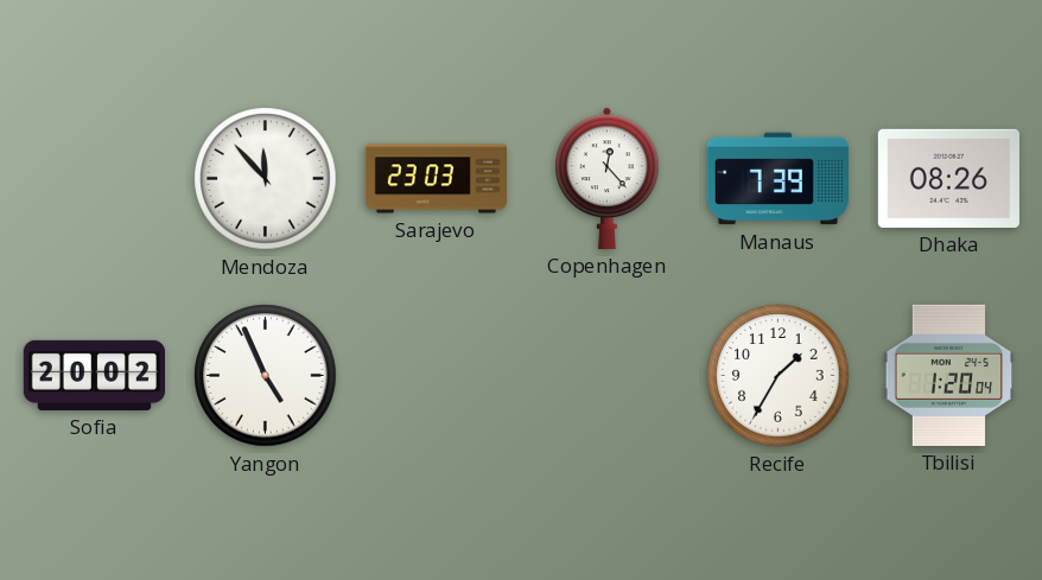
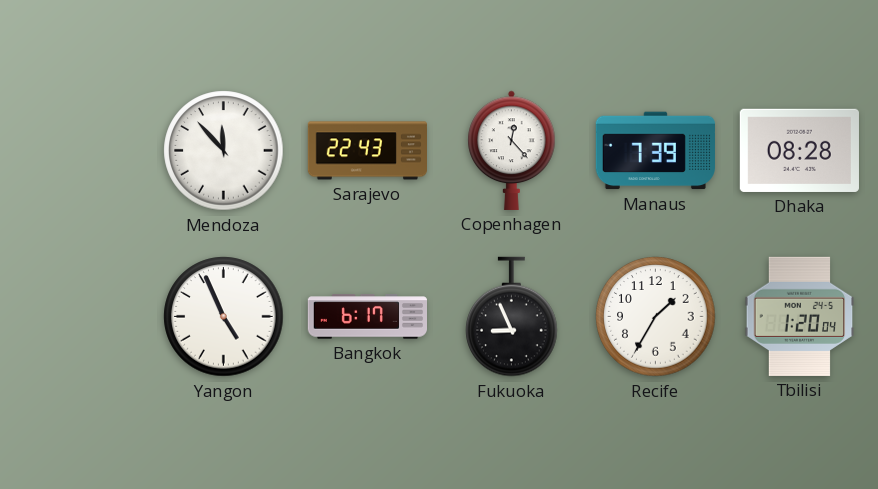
Sarajevo: 23:03 -> 22:43
Dhaka: 08:26 -> 08:28
Sofia: 20:02 -> none
Bangkok: none -> 6:17
Fukuoka: none -> 8:56
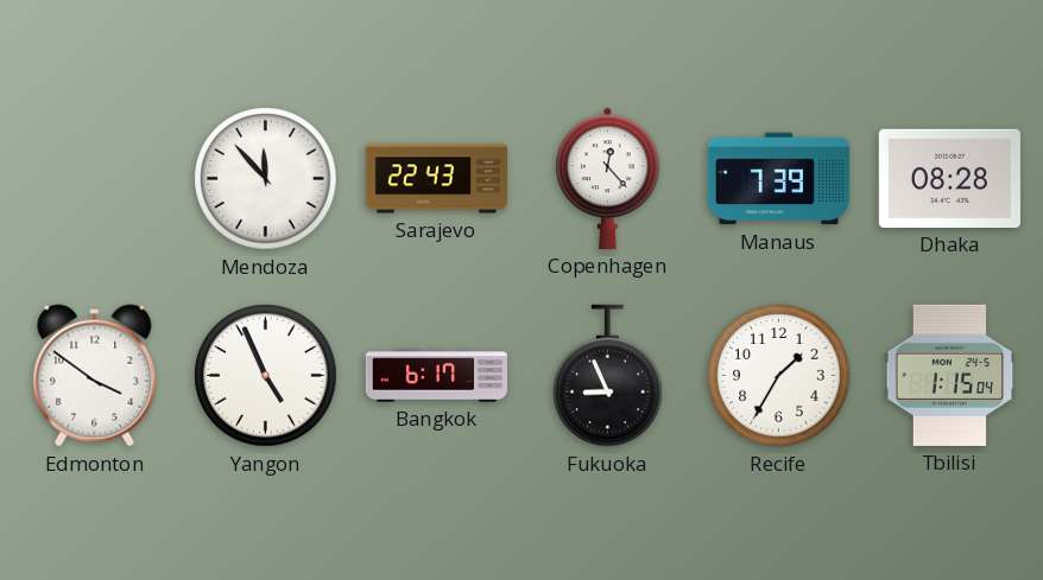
Edmonton: none -> 3:51
Tbilisi: 1:20 -> 1:15
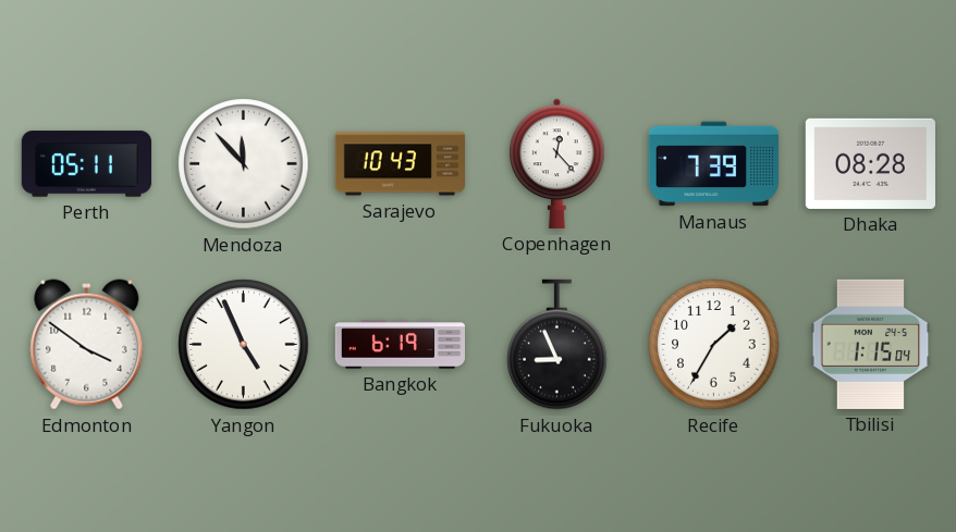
Perth: none -> 05:11
Sarajevo: 22:43 -> 10:43
Bangkok: 6:17 -> 6:19
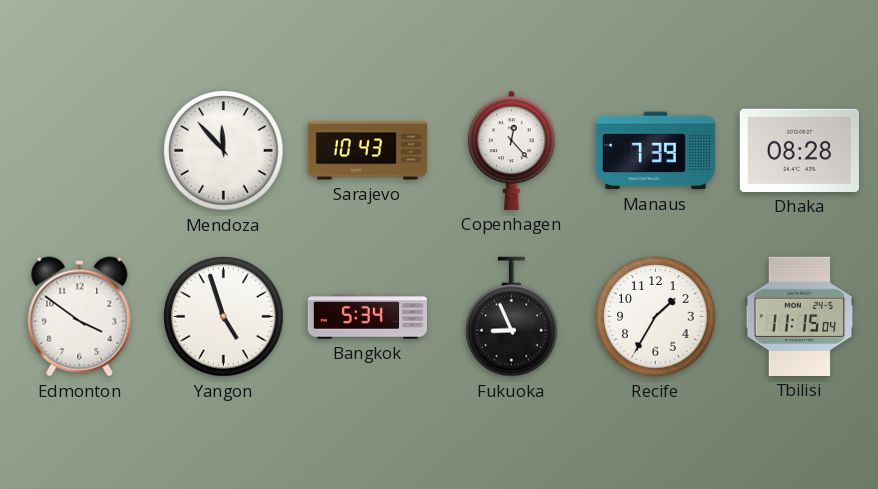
Perth: 05:11 -> none
Yangon: 4:56 -> 4:57
Bangkok: 6:19 -> 5:34
Tbilisi: 1:15 -> 11:15
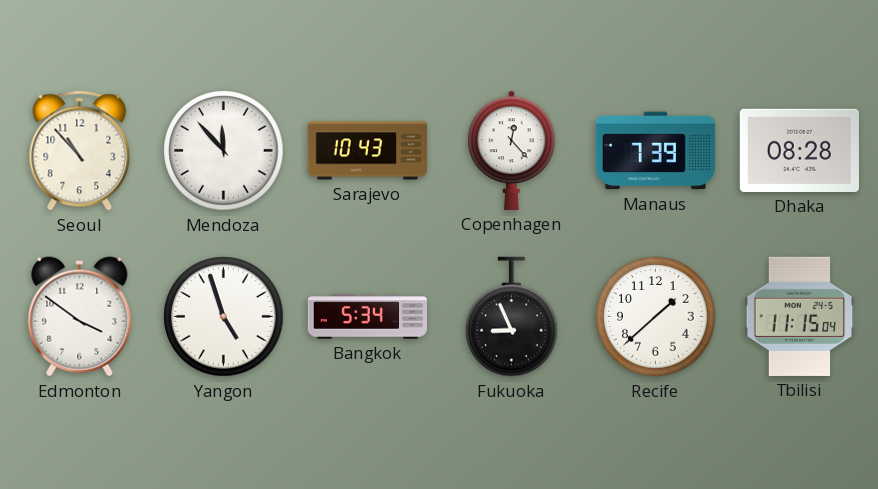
Seoul: none -> 10:53
Recife: 1:35 -> 1:38
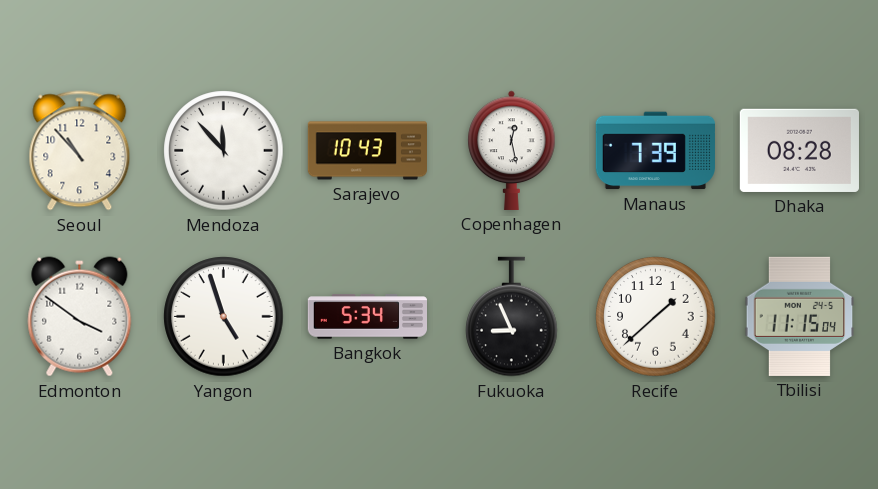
Copenhagen: 12:23 -> 12:28
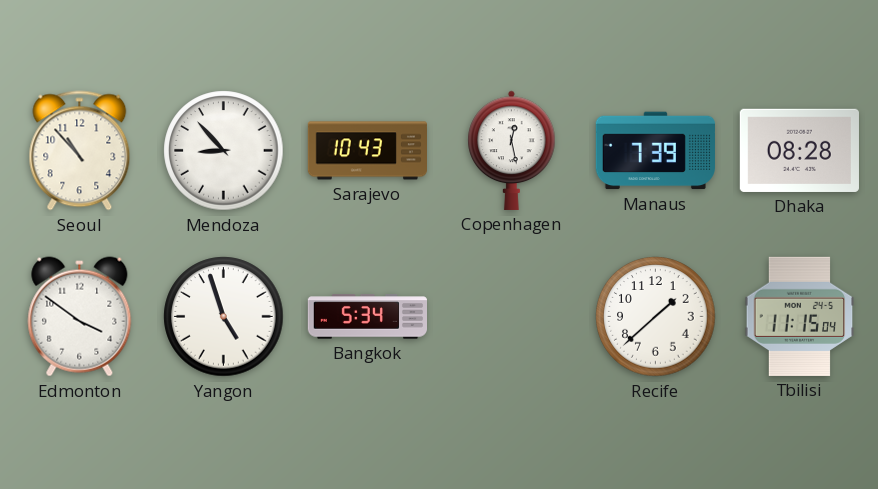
Mendoza: 11:53 -> 8:53
Fukuoka: 8:56 -> none
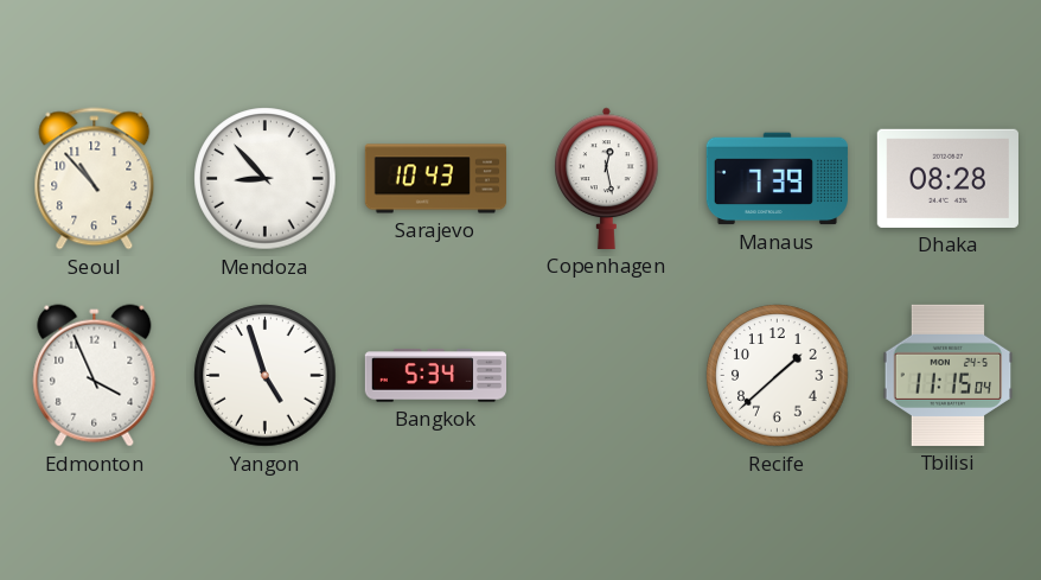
Edmonton: 3:51 -> 3:56
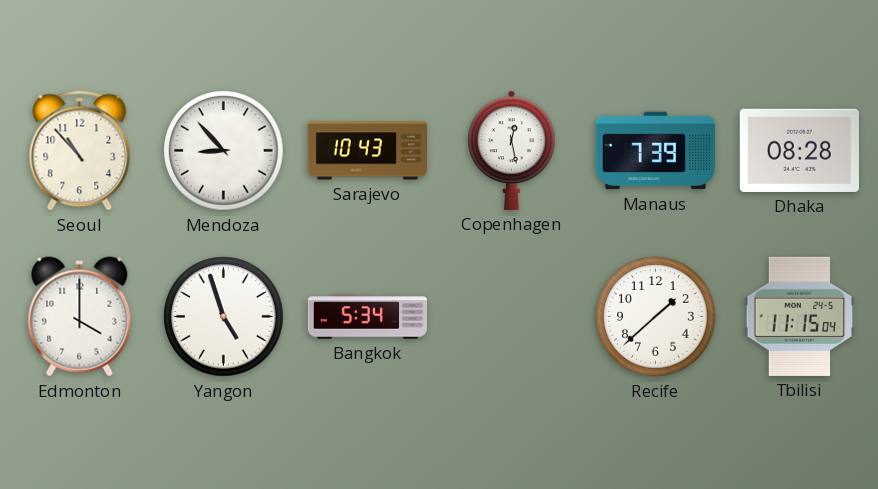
Edmonton: 3:56 -> 4:00
